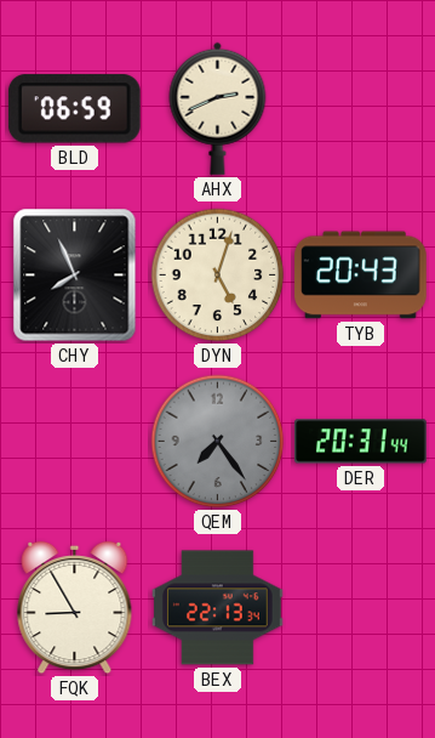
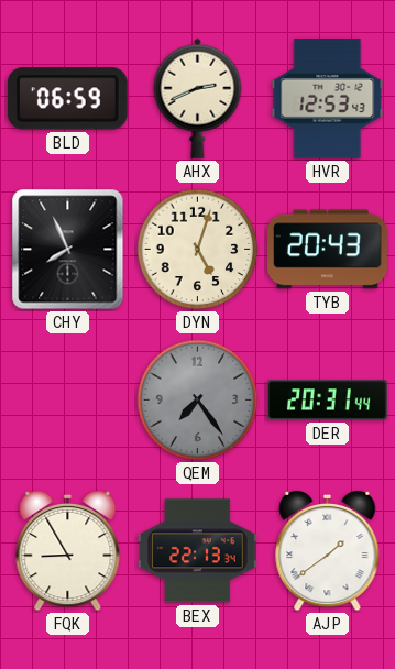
HVR: none -> 12:53
AJP: none -> 1:39
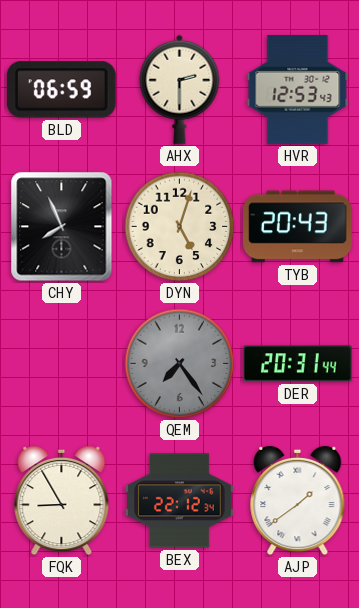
AHX: 2:41 -> 2:30
BEX: 22:13 -> 22:12
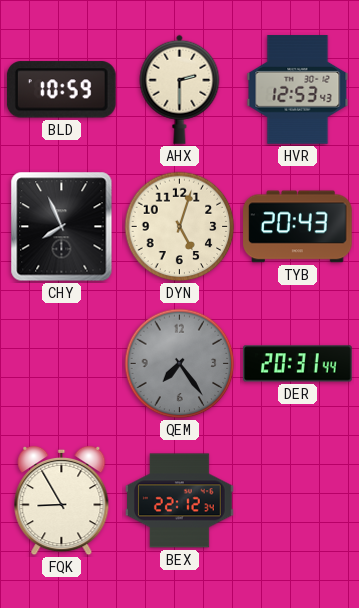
BLD: 06:59 -> 10:59
AJP: 1:39 -> none
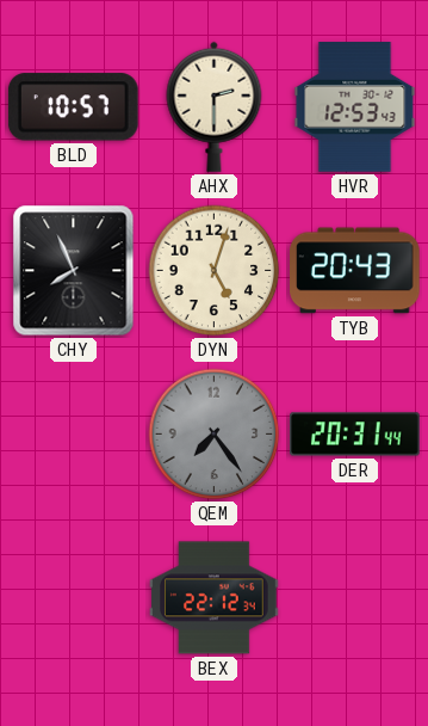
BLD: 10:59 -> 10:57
FQK: 8:55 -> none
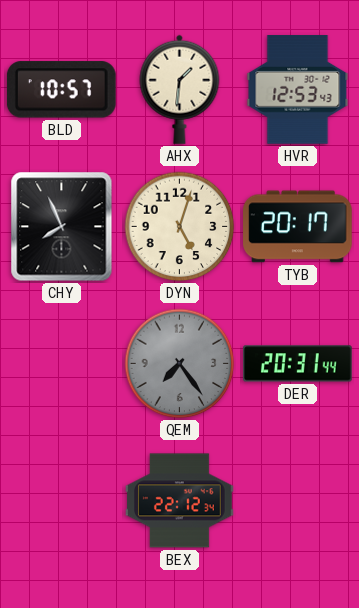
AHX: 2:30 -> 1:31
TYB: 20:43 -> 20:17
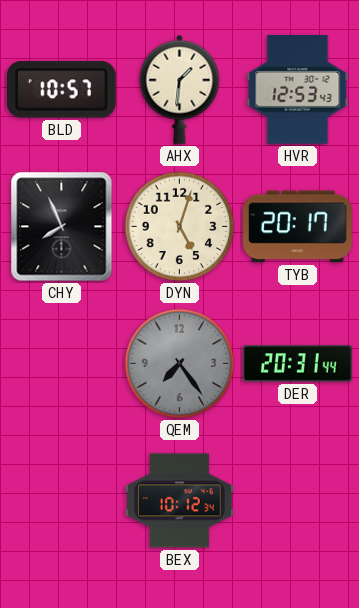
BEX: 22:12 -> 10:12
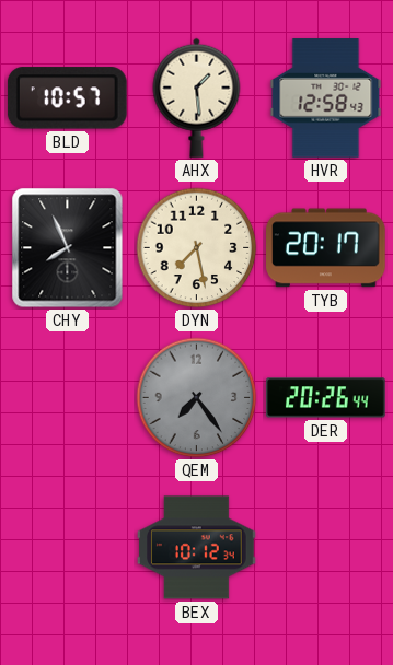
AHX: 1:31 -> 1:29
HVR: 12:53 -> 12:58
DYN: 5:03 -> 7:28
DER: 20:31 -> 20:26
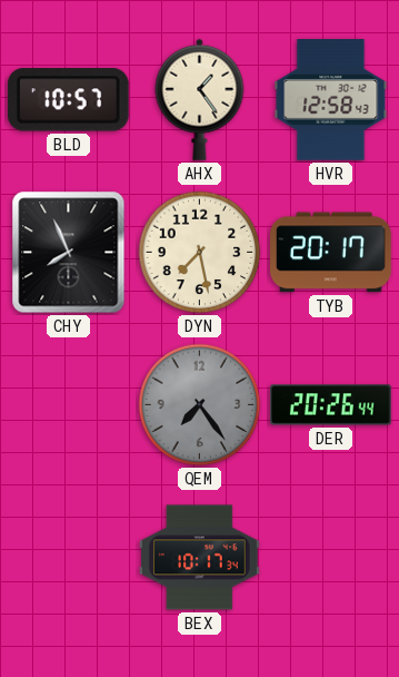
AHX: 1:29 -> 1:24
BEX: 10:12 -> 10:17
